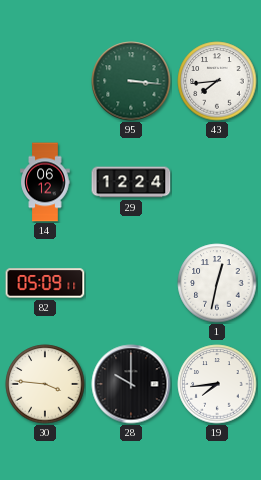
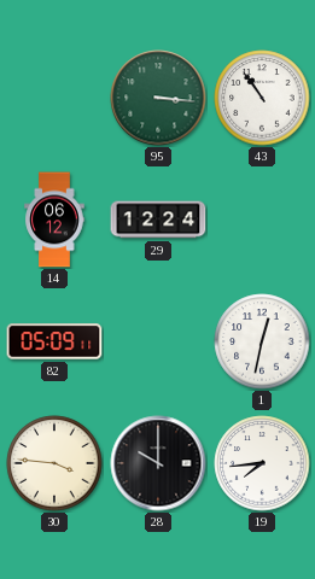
43: 7:44 -> 10:54
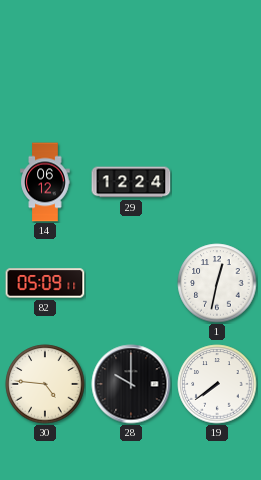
95: 3:16 -> none
43: 10:54 -> none
30: 3:46 -> 4:46
19: 7:44 -> 7:39
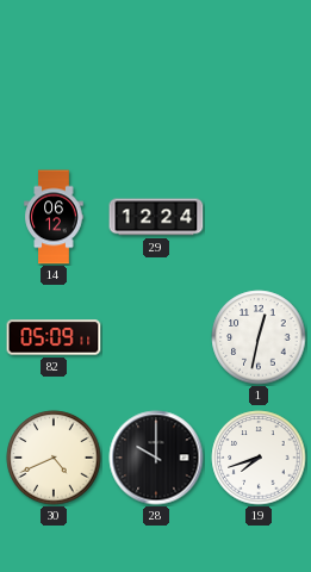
30: 4:46 -> 4:41
19: 7:39 -> 7:42
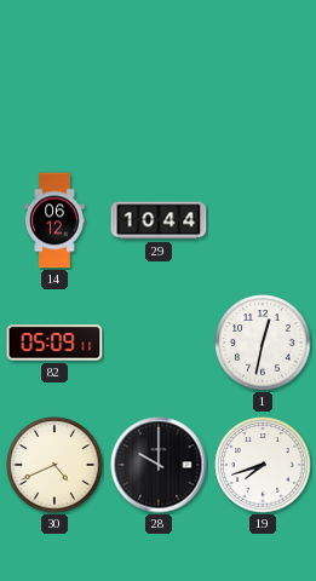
29: 12:24 -> 10:44
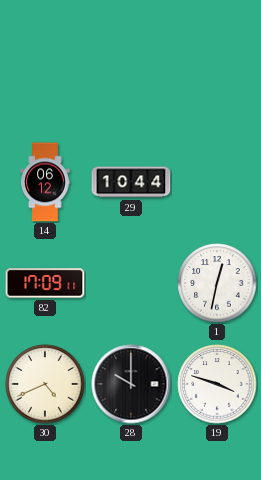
82: 05:09 -> 17:09
19: 7:42 -> 3:48
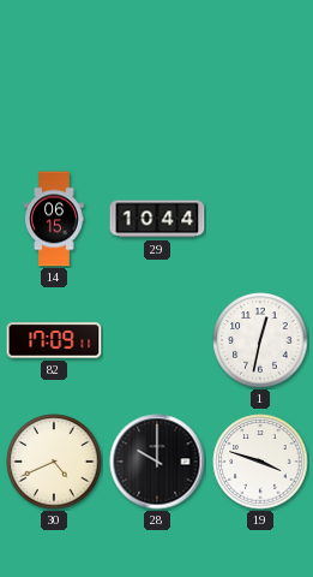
14: 06:12 -> 06:15
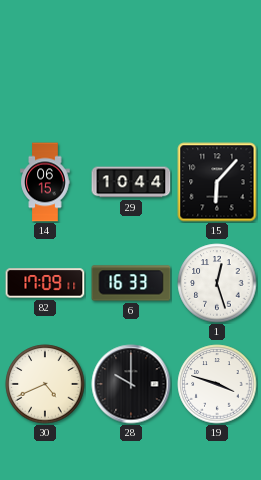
15: none -> 6:07
6: none -> 16:33
1: 12:32 -> 12:27
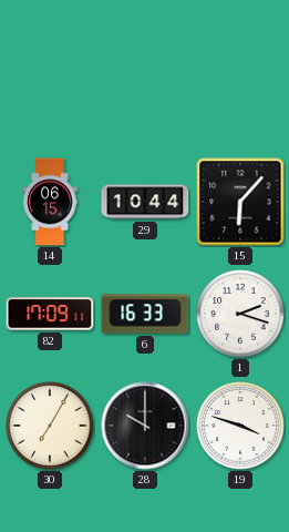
1: 12:27 -> 2:18
30: 4:41 -> 7:05
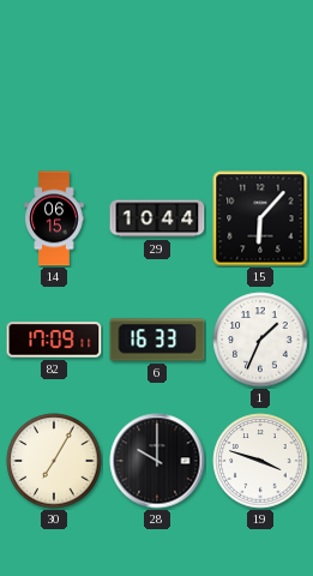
1: 2:18 -> 1:34
